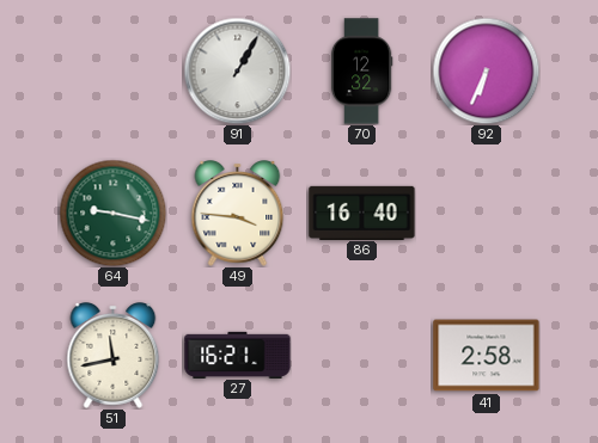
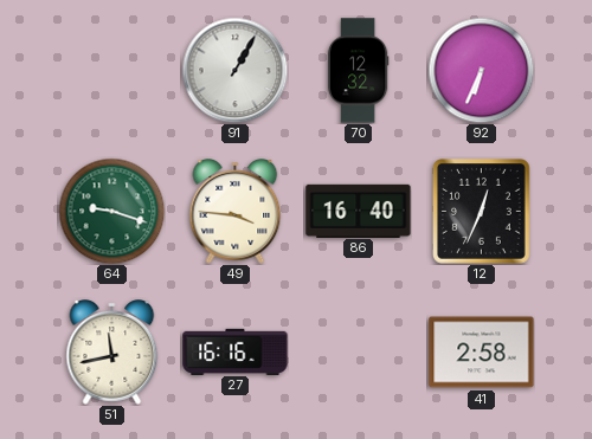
64: 9:17 -> 9:18
12: none -> 12:34
27: 16:21 -> 16:16
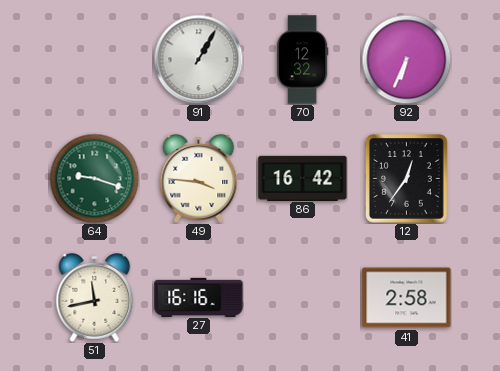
86: 16:40 -> 16:42
12: 12:34 -> 12:36
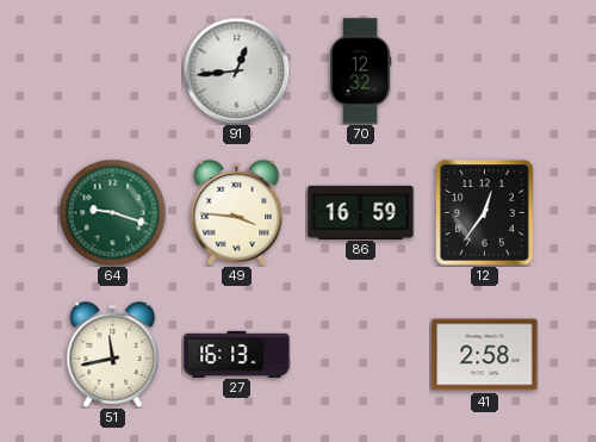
91: 1:05 -> 12:44
92: 6:34 -> none
86: 16:42 -> 16:59
27: 16:16 -> 16:13
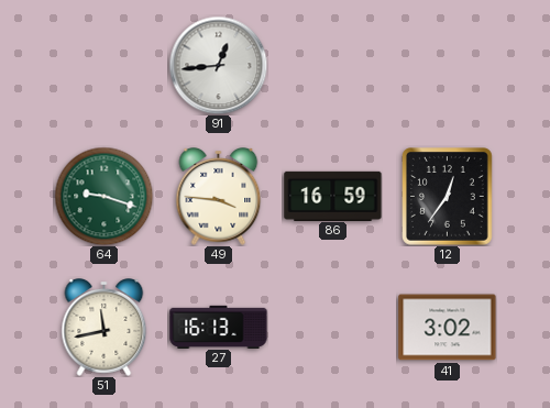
70: 12:32 -> none
41: 2:58 -> 3:02
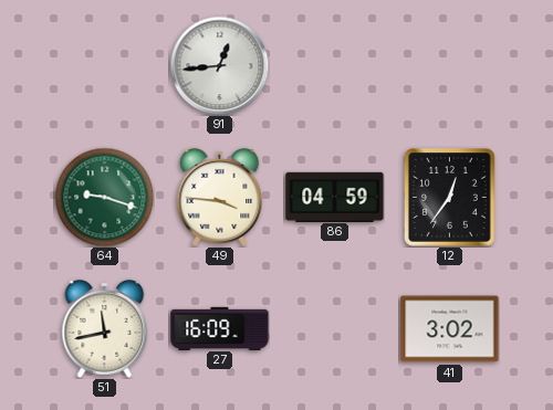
86: 16:59 -> 04:59
27: 16:13 -> 16:09
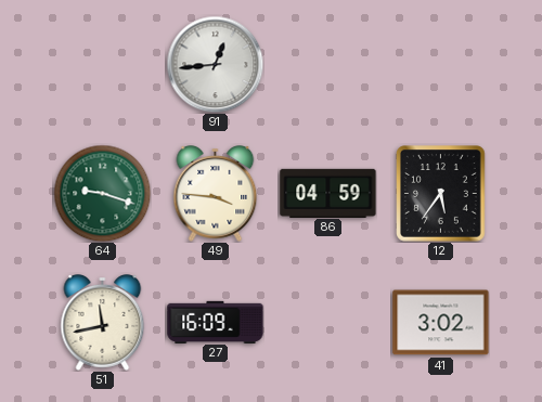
12: 12:36 -> 5:36
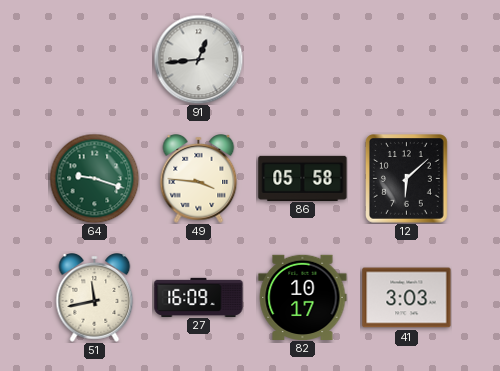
86: 04:59 -> 05:58
12: 5:36 -> 6:08
82: none -> 10:17
41: 3:02 -> 3:03
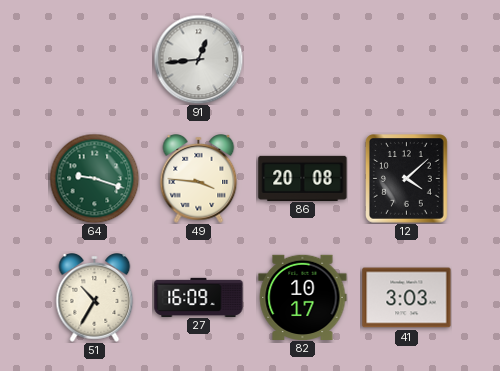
86: 05:58 -> 20:08
12: 6:08 -> 4:08
51: 11:43 -> 10:35
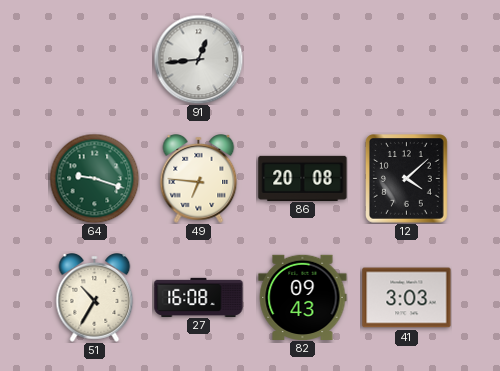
49: 3:46 -> 6:46
27: 16:09 -> 16:08
82: 10:17 -> 09:43
